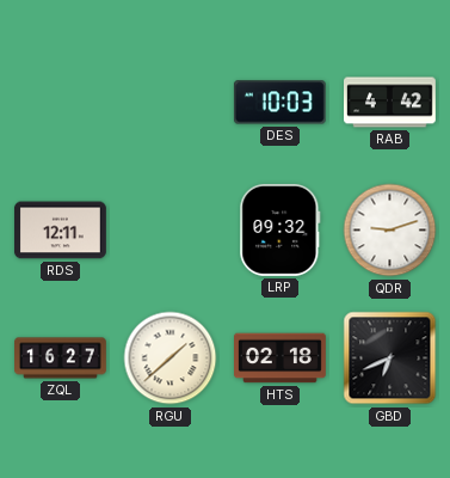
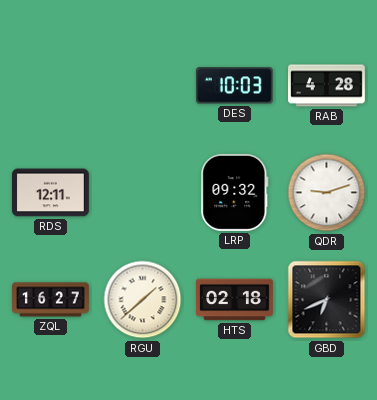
RAB: 4:42 -> 4:28
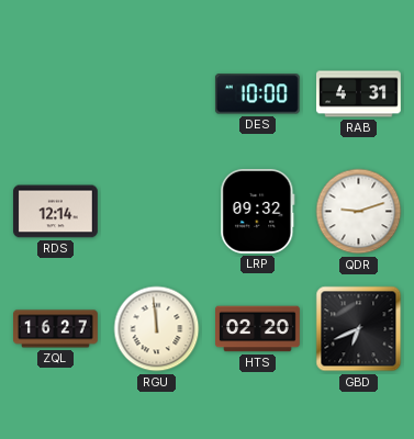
DES: 10:03 -> 10:00
RAB: 4:28 -> 4:31
RDS: 12:11 -> 12:14
RGU: 1:38 -> 11:59
HTS: 02:18 -> 02:20
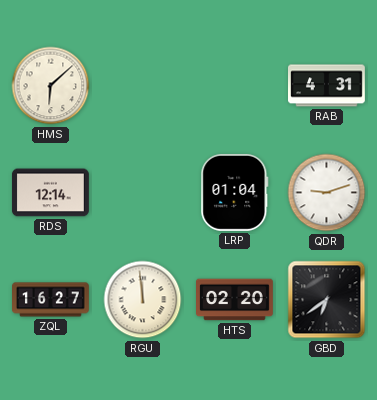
HMS: none -> 6:08
DES: 10:00 -> none
LRP: 09:32 -> 01:04
GBD: 6:41 -> 6:39
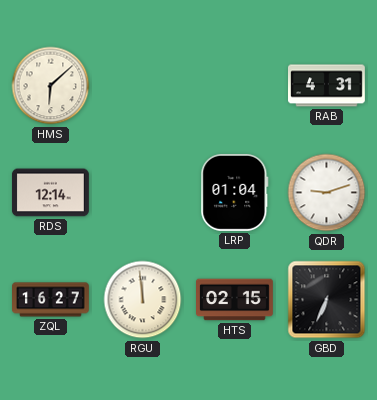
HTS: 02:20 -> 02:15
GBD: 6:39 -> 6:34
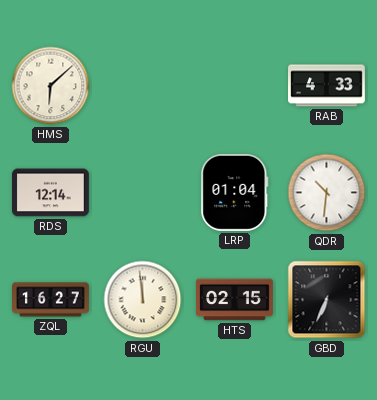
RAB: 4:31 -> 4:33
QDR: 9:12 -> 10:31
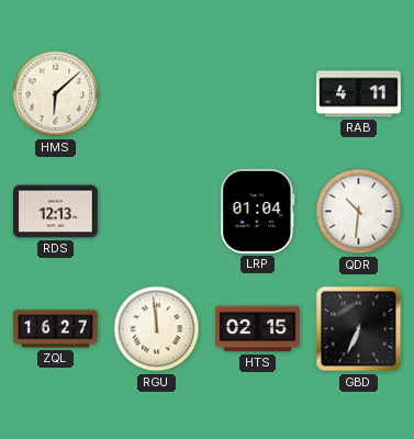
RAB: 4:33 -> 4:11
RDS: 12:14 -> 12:13
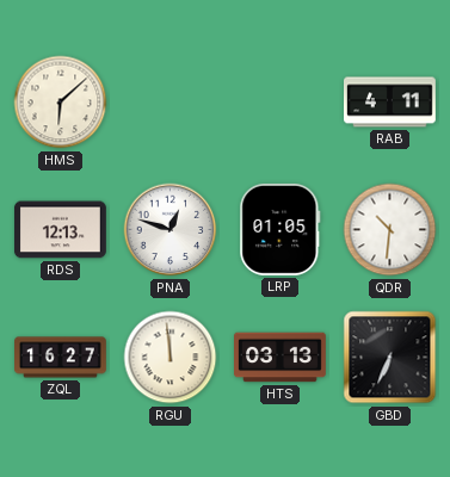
PNA: none -> 12:48
LRP: 01:04 -> 01:05
HTS: 02:15 -> 03:13
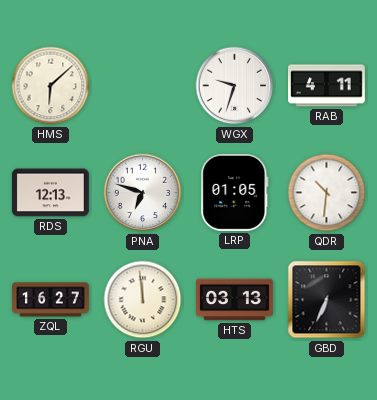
WGX: none -> 9:33
PNA: 12:48 -> 6:48
